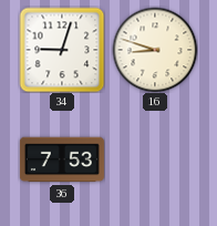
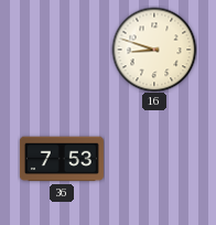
34: 9:03 -> none
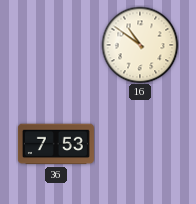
16: 8:48 -> 10:51
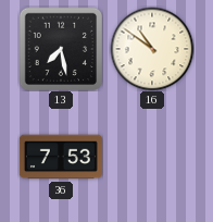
13: none -> 7:28
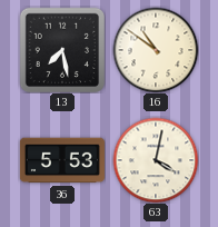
36: 7:53 -> 5:53
63: none -> 4:02
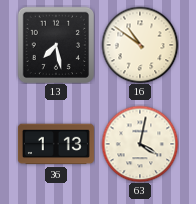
36: 5:53 -> 1:13
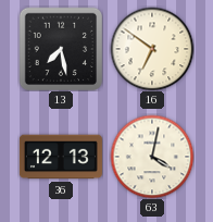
16: 10:51 -> 6:51
36: 1:13 -> 12:13
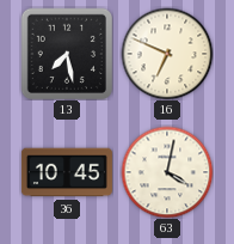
16: 6:51 -> 6:49
36: 12:13 -> 10:45
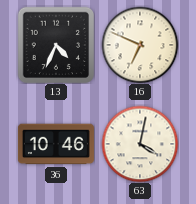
13: 7:28 -> 4:34
36: 10:45 -> 10:46
